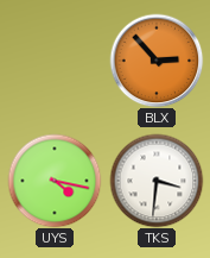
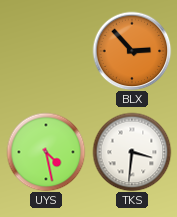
UYS: 4:17 -> 4:28
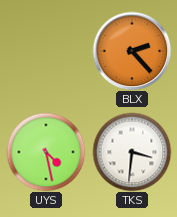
BLX: 2:53 -> 2:23
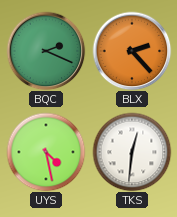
BQC: none -> 2:19
TKS: 3:31 -> 12:31
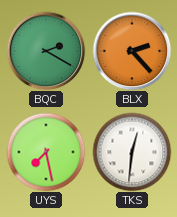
BQC: 2:19 -> 2:20
UYS: 4:28 -> 7:28
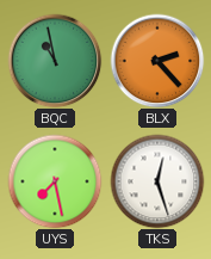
BQC: 2:20 -> 10:58
TKS: 12:31 -> 12:27
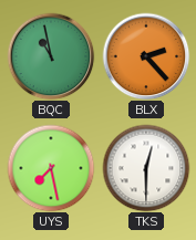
TKS: 12:27 -> 12:30
